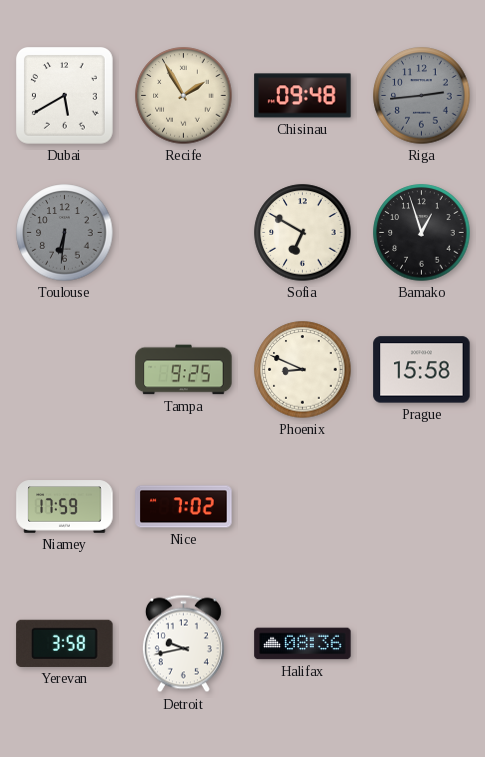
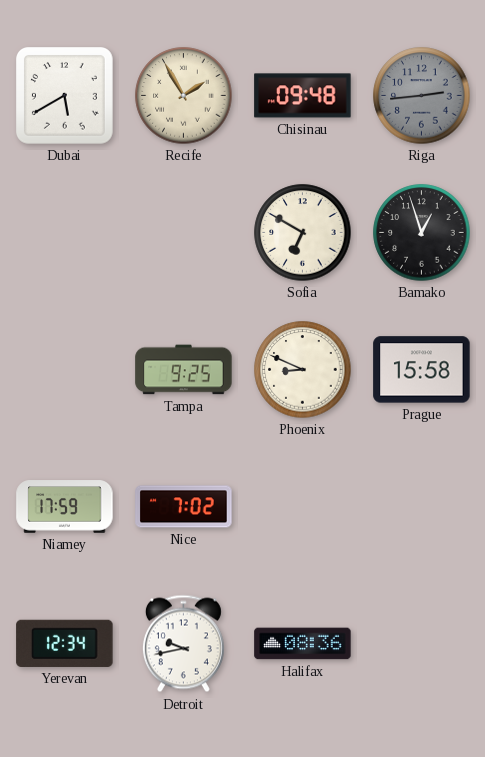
Toulouse: 6:31 -> none
Yerevan: 3:58 -> 12:34
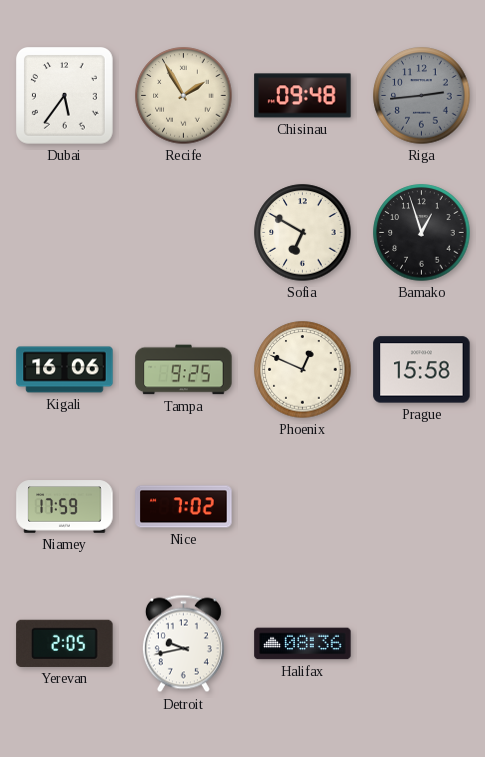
Dubai: 5:40 -> 5:36
Kigali: none -> 16:06
Phoenix: 8:49 -> 12:49
Yerevan: 12:34 -> 2:05
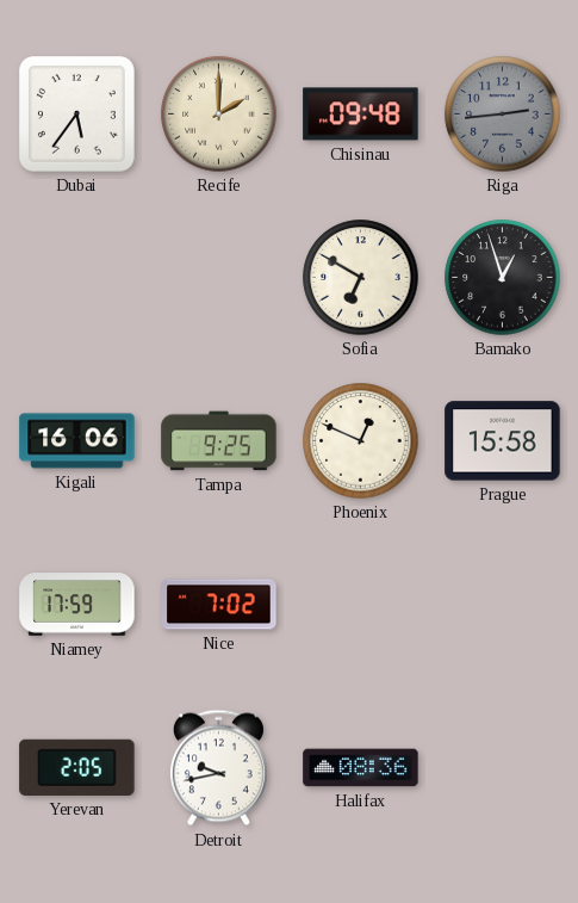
Recife: 1:55 -> 2:00
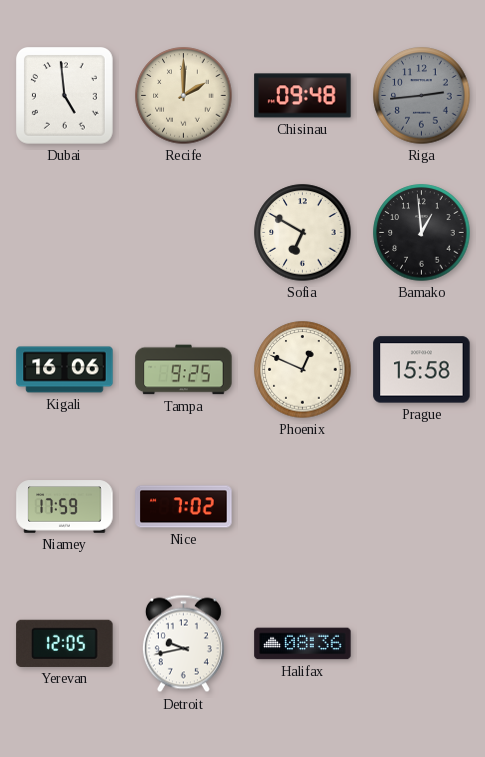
Dubai: 5:36 -> 4:59
Bamako: 12:57 -> 12:59
Yerevan: 2:05 -> 12:05
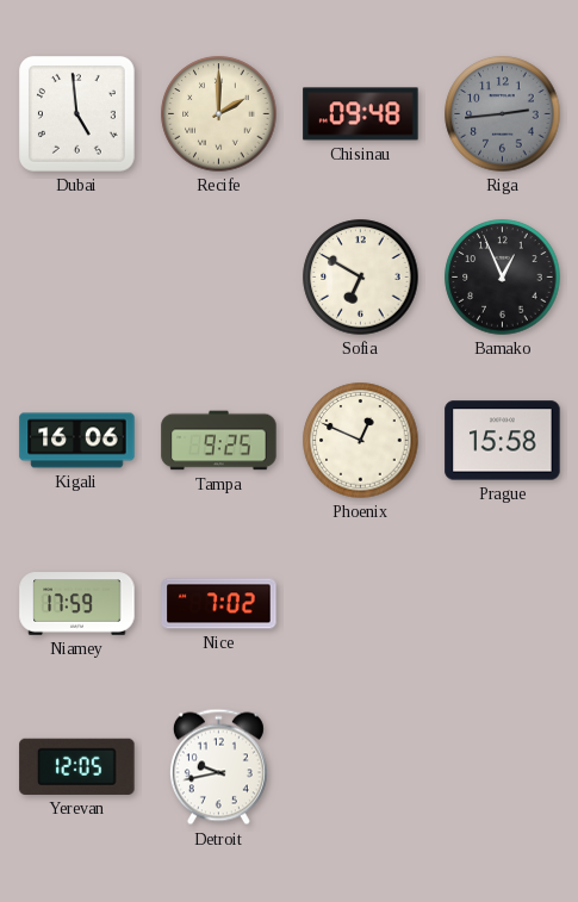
Bamako: 12:59 -> 12:56
Halifax: 08:36 -> none
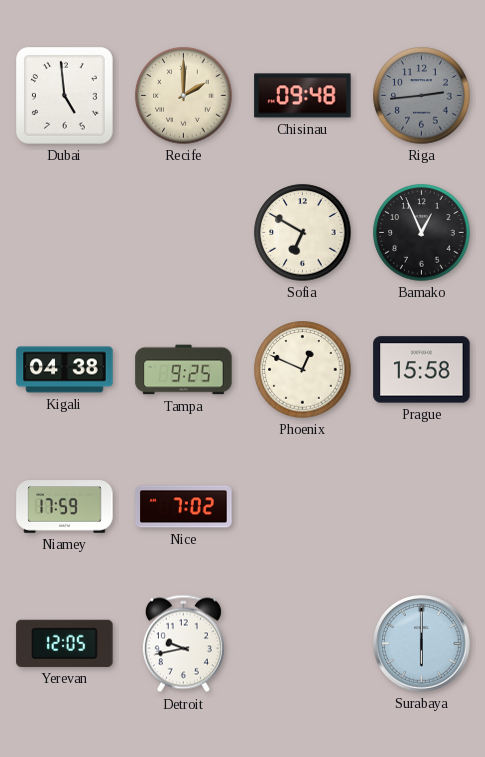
Kigali: 16:06 -> 04:38
Surabaya: none -> 6:00
